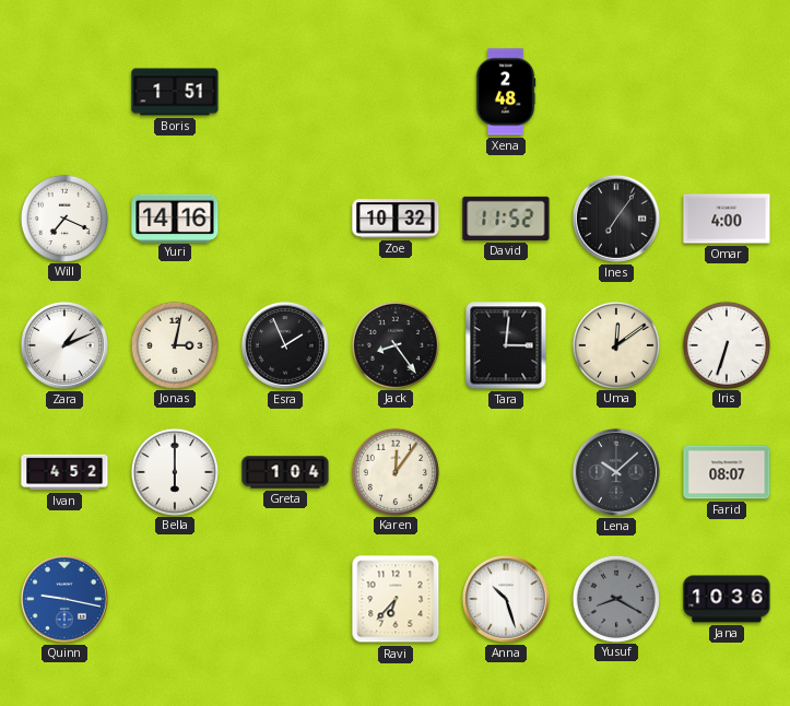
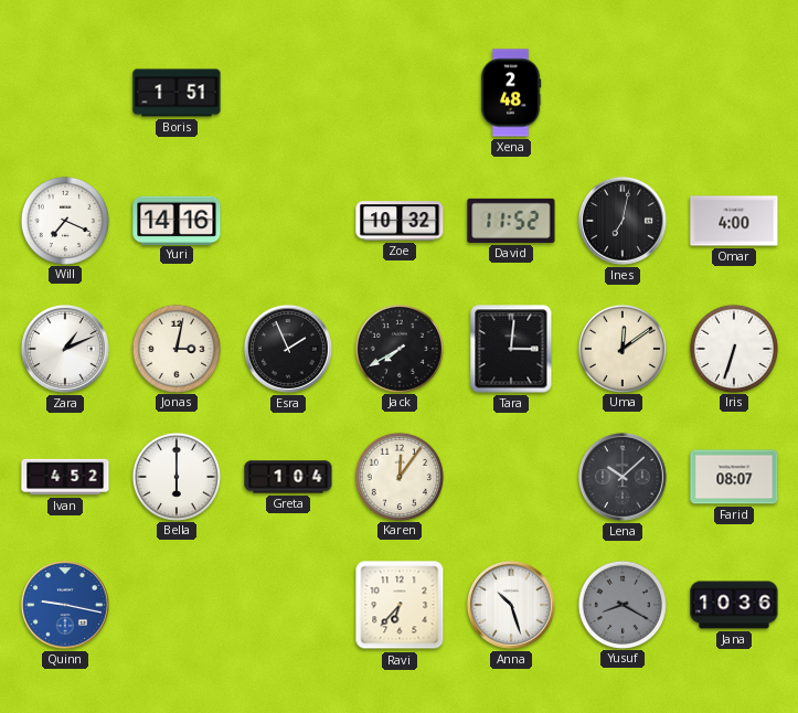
Ines: 7:06 -> 7:02
Jack: 8:24 -> 7:40
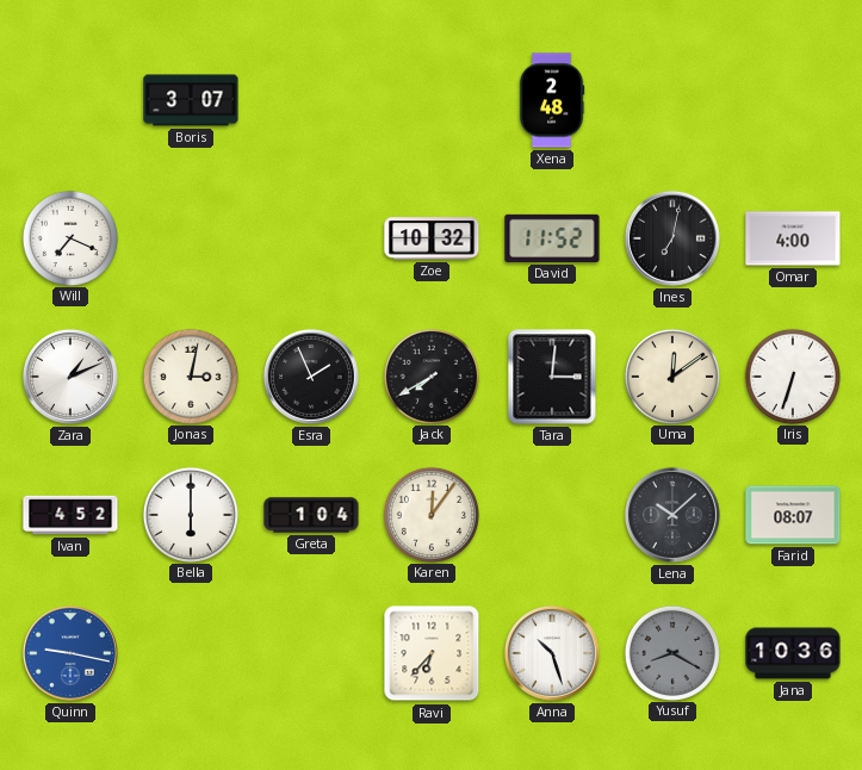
Boris: 1:51 -> 3:07
Yuri: 14:16 -> none
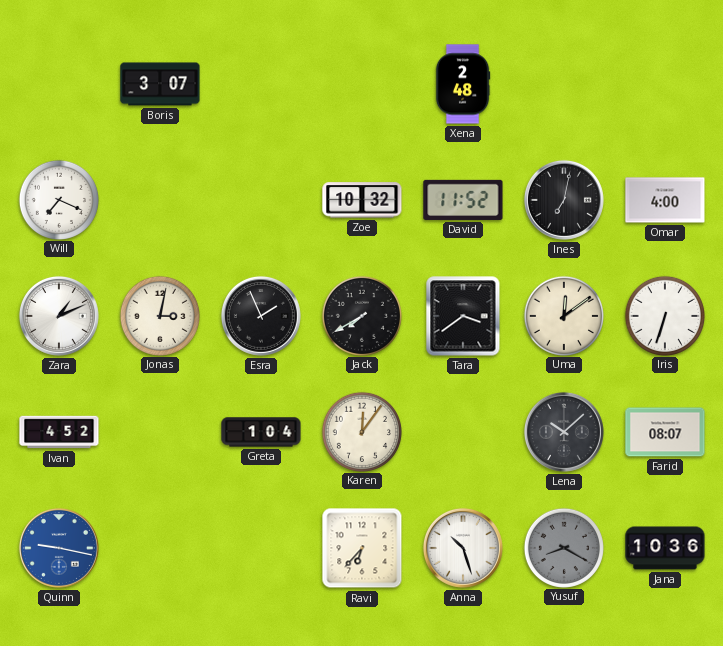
Tara: 3:01 -> 3:39
Bella: 6:00 -> none
